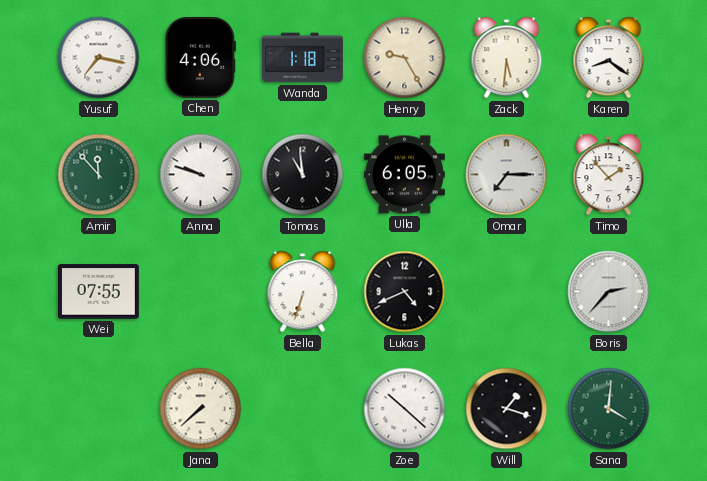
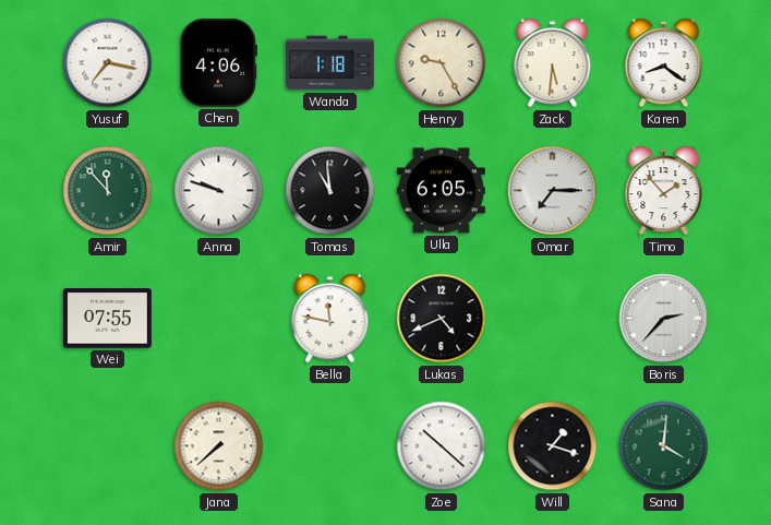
Bella: 6:33 -> 11:47
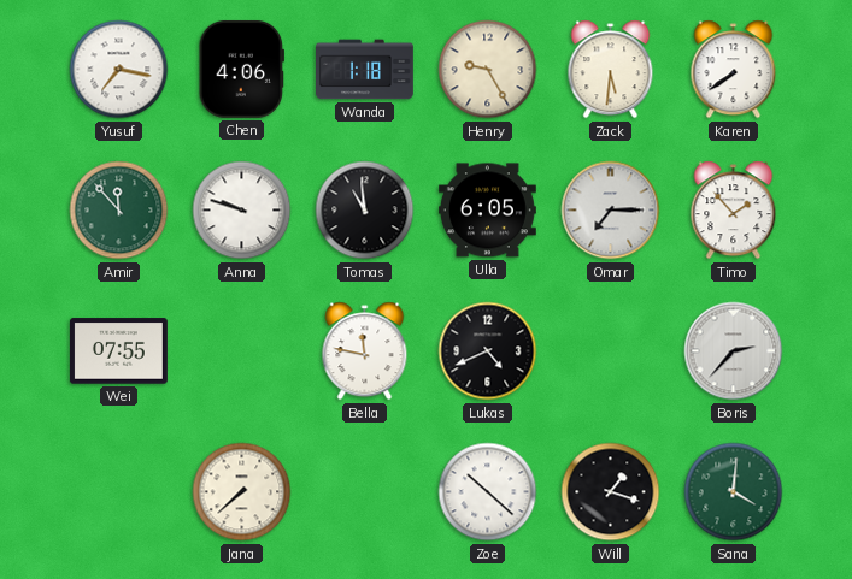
Karen: 8:21 -> 7:39
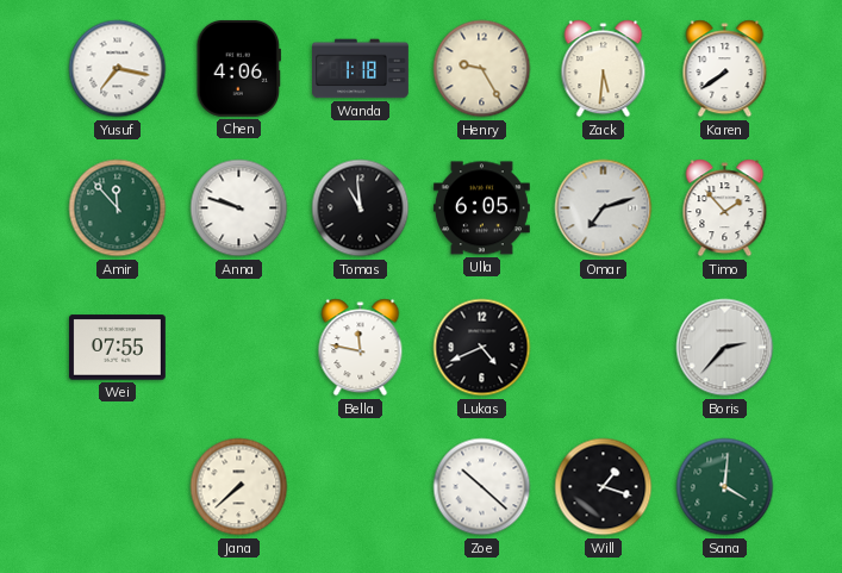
Omar: 7:15 -> 7:12
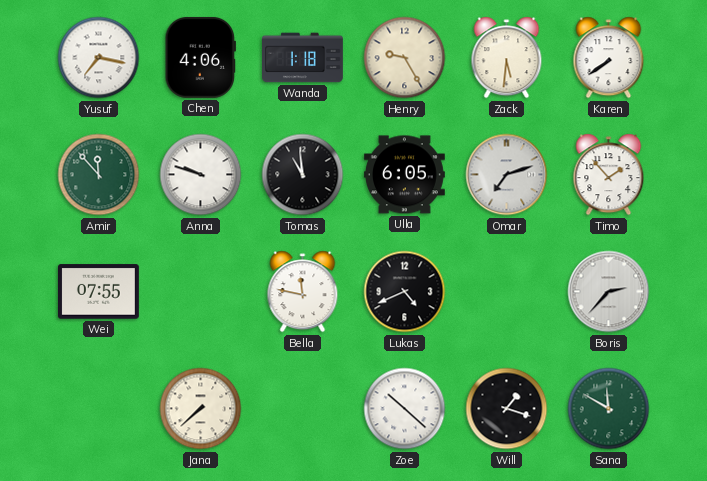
Sana: 4:01 -> 11:50
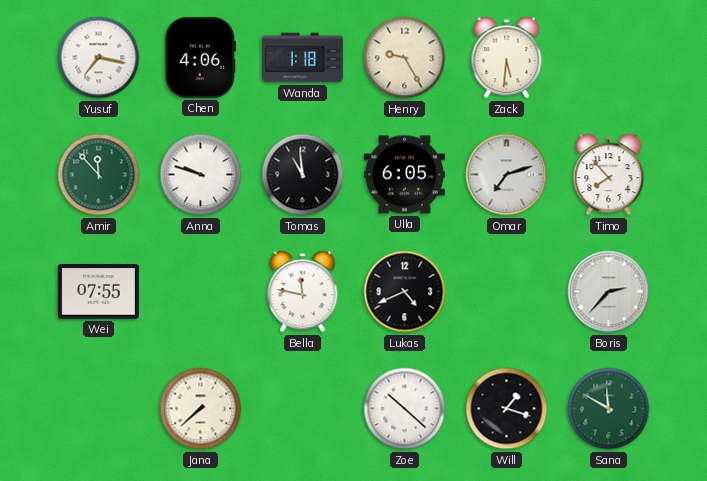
Karen: 7:39 -> none
Timo: 1:53 -> 7:53
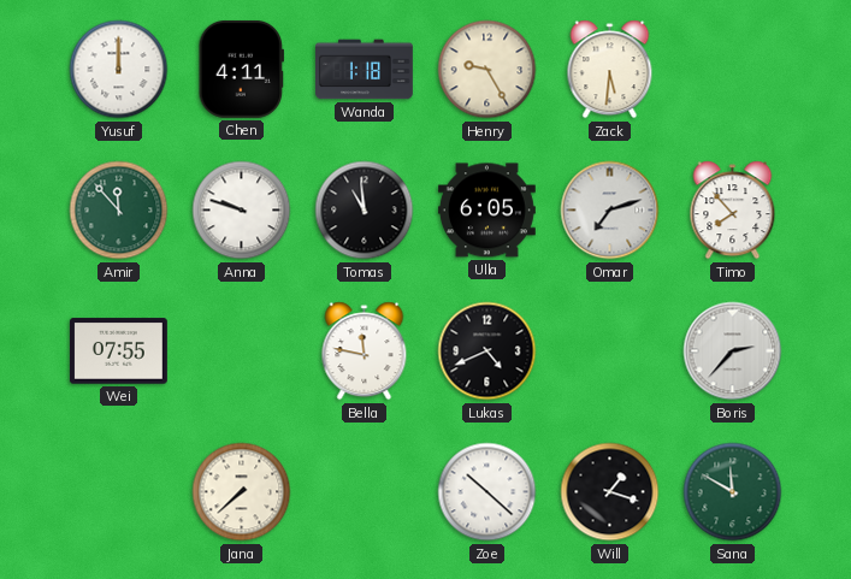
Yusuf: 7:17 -> 12:00
Chen: 4:06 -> 4:11
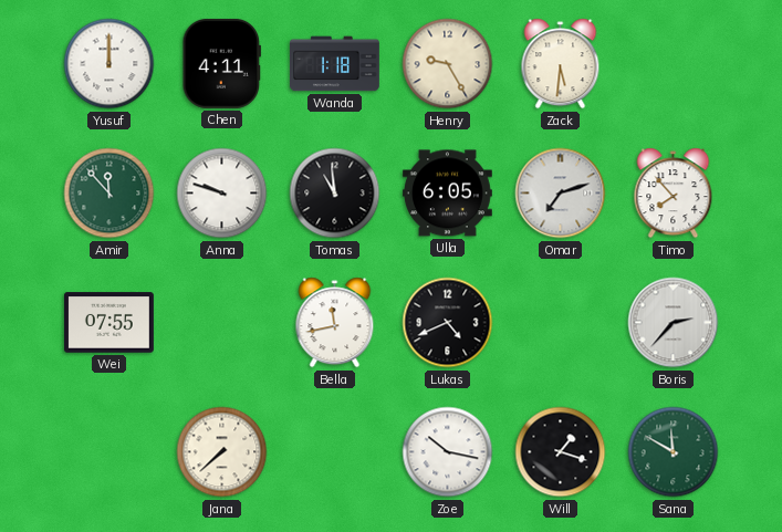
Bella: 11:47 -> 11:43
Zoe: 10:22 -> 10:17
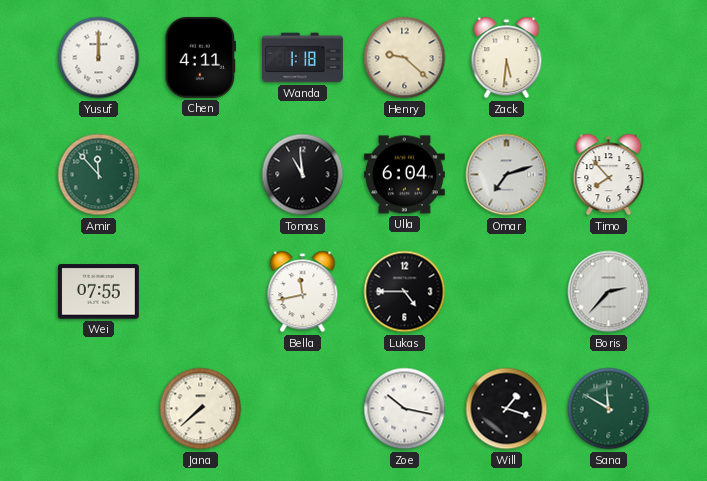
Henry: 9:25 -> 9:22
Anna: 9:48 -> none
Ulla: 6:05 -> 6:04
Lukas: 4:41 -> 4:45
